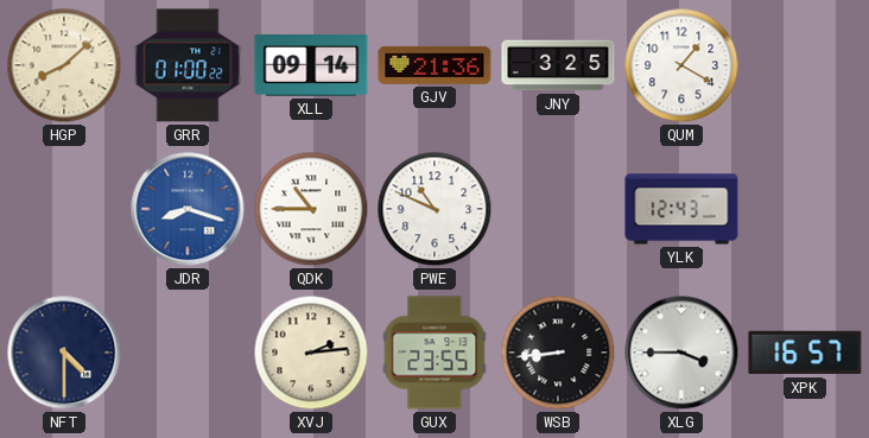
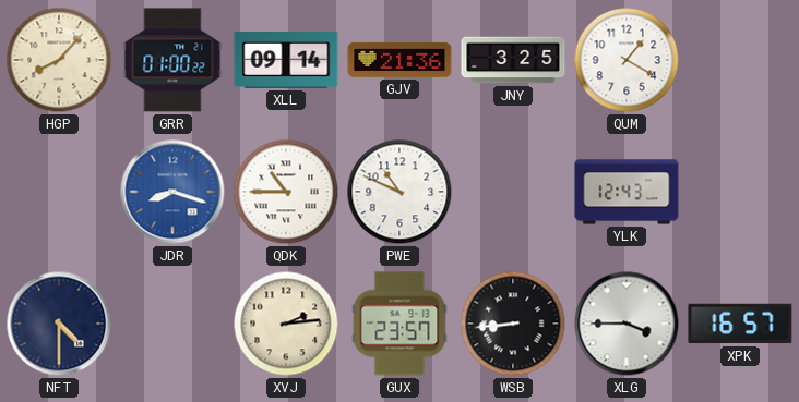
HGP: 8:08 -> 8:07
GUX: 23:55 -> 23:57
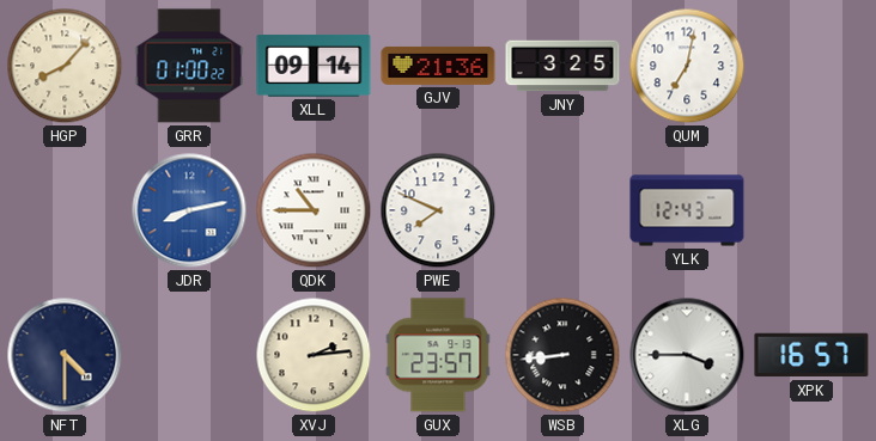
QUM: 1:20 -> 7:02
JDR: 8:18 -> 8:13
PWE: 10:49 -> 7:49
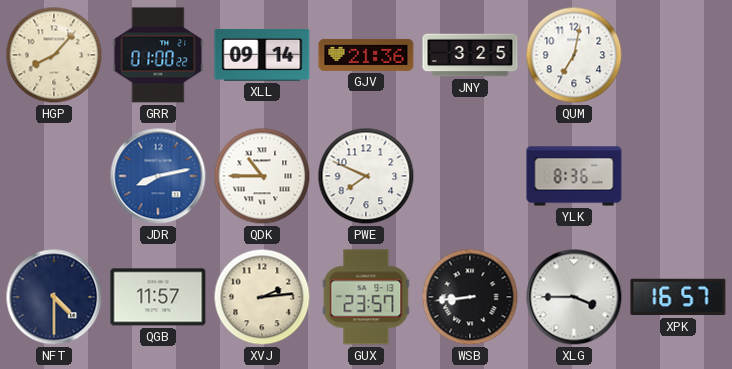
YLK: 12:43 -> 8:36
QGB: none -> 11:57
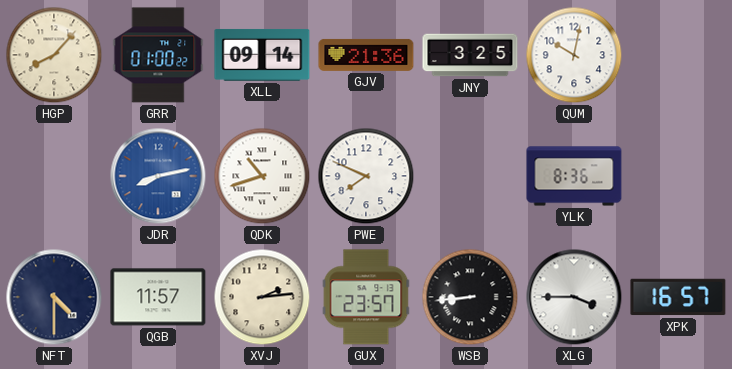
QUM: 7:02 -> 10:02
QDK: 10:45 -> 10:42
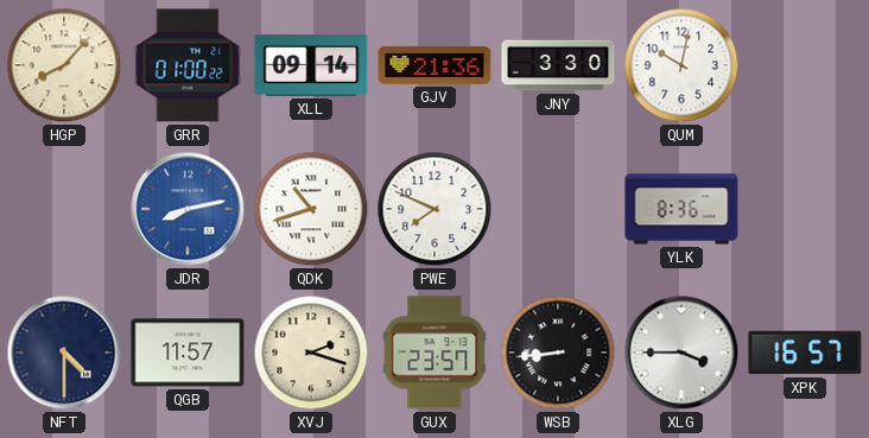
JNY: 3:25 -> 3:30
XVJ: 2:14 -> 2:18
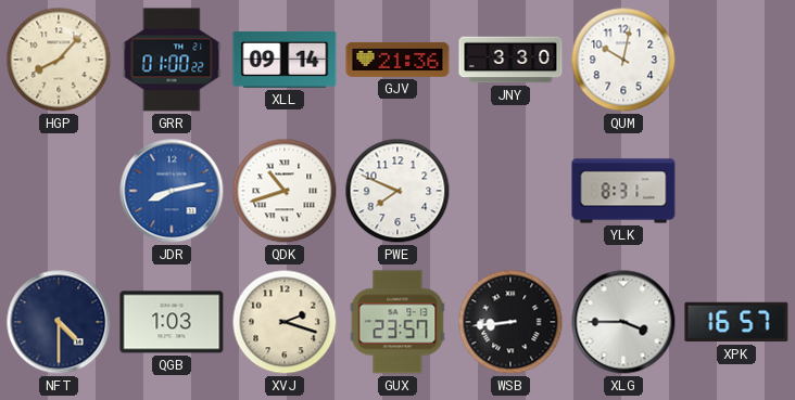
YLK: 8:36 -> 8:31
QGB: 11:57 -> 1:03
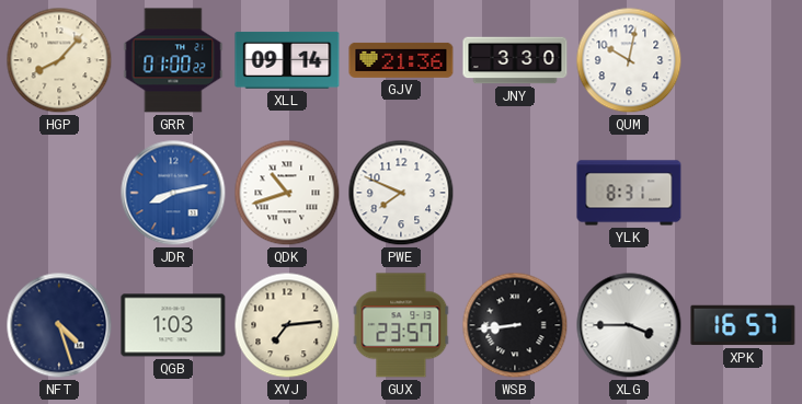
NFT: 4:30 -> 4:27
XVJ: 2:18 -> 7:14
